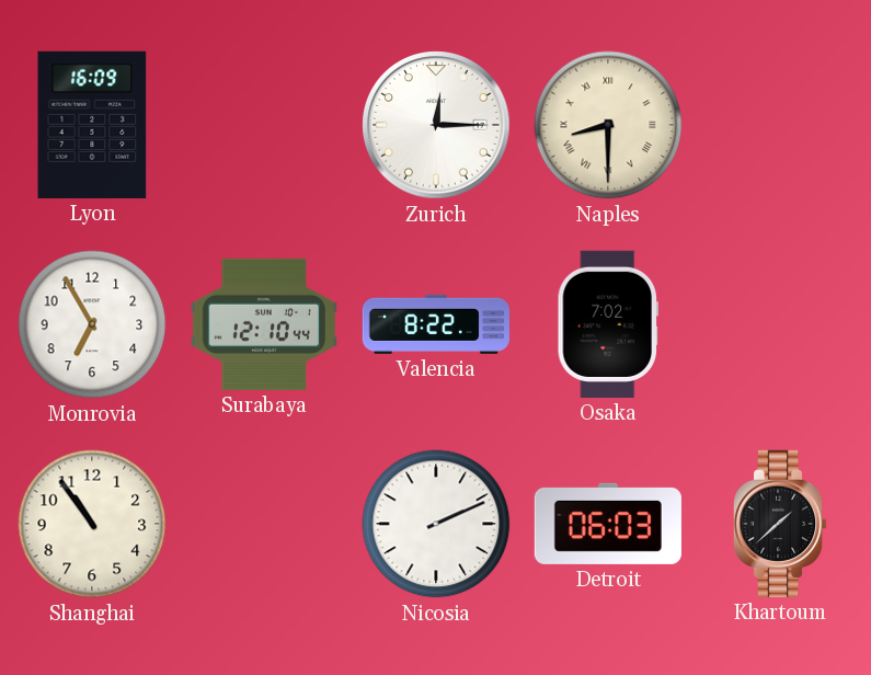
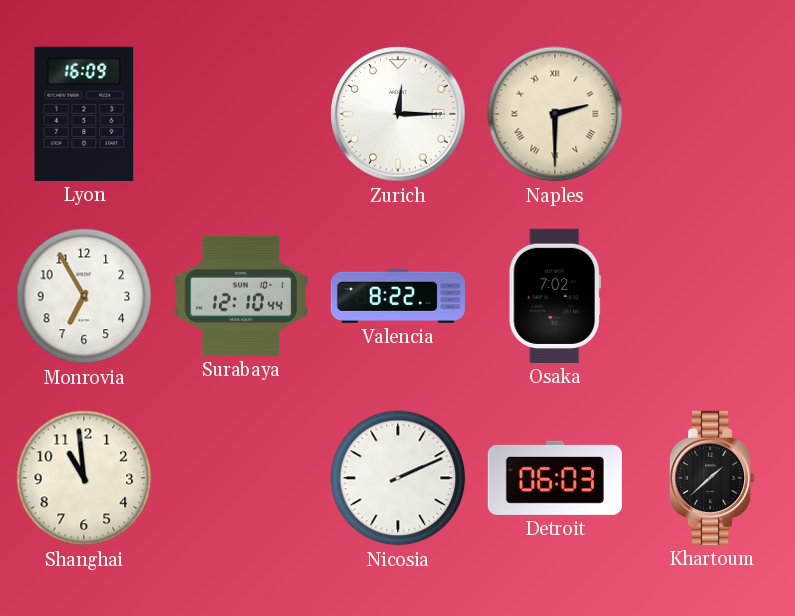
Naples: 8:30 -> 2:30
Shanghai: 10:54 -> 10:59
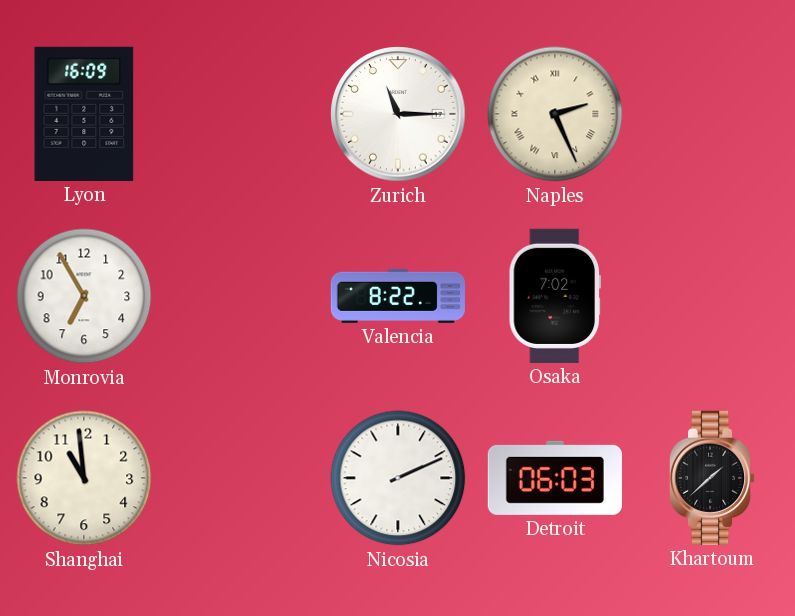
Zurich: 12:15 -> 11:15
Naples: 2:30 -> 2:26
Surabaya: 12:10 -> none
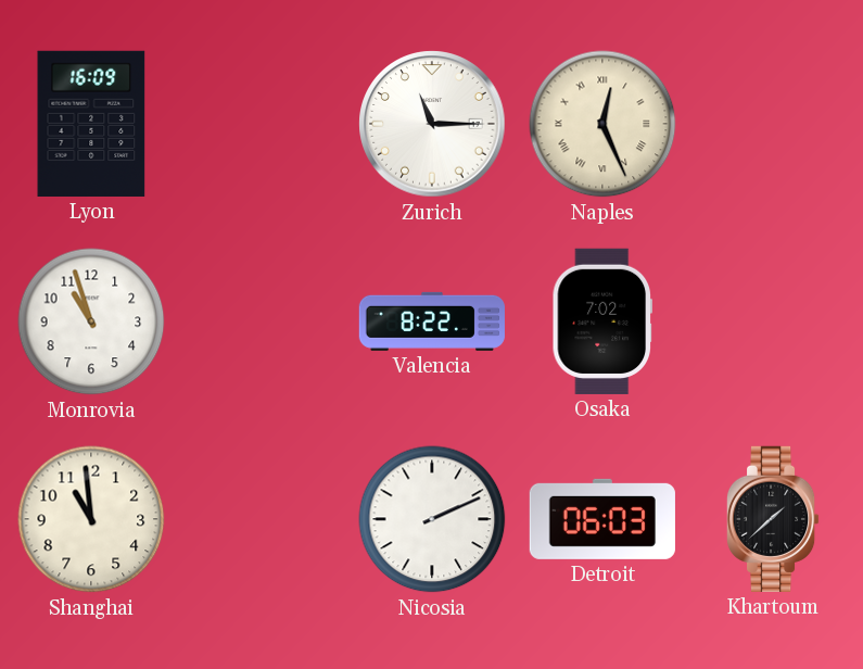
Naples: 2:26 -> 12:26
Monrovia: 6:55 -> 10:57
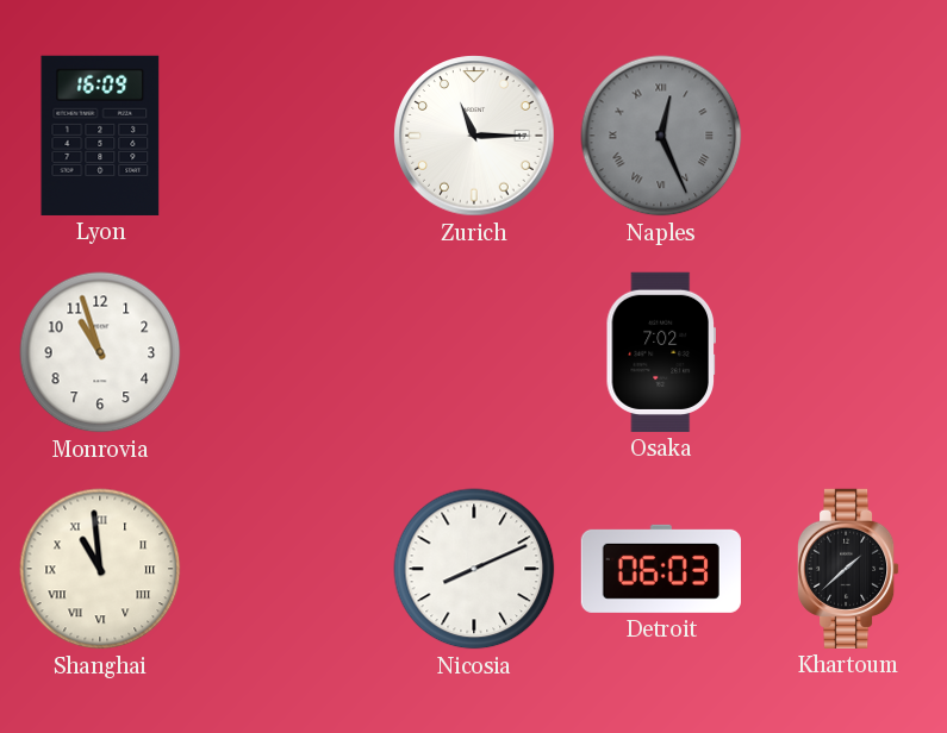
Naples dial: cream -> grey
Valencia: 8:22 -> none
Shanghai numerals: Arabic -> Roman
Nicosia: 2:11 -> 8:11
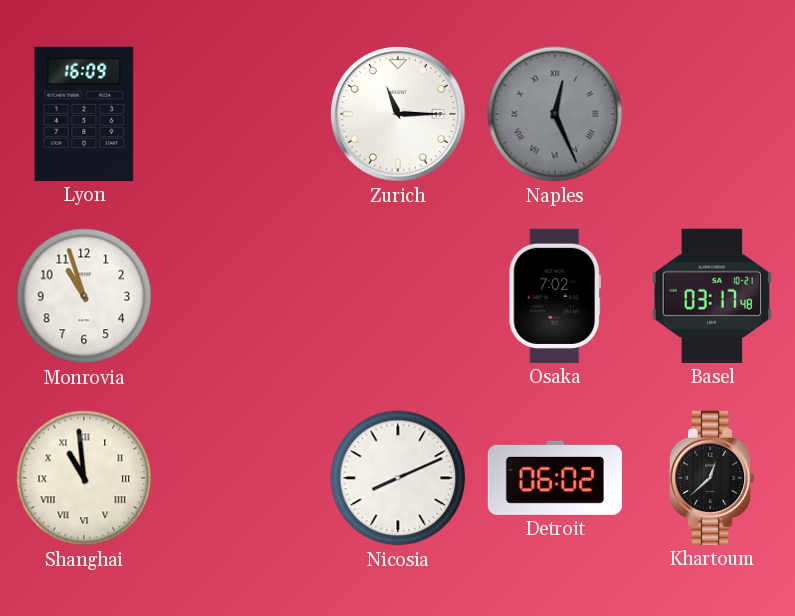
Basel: none -> 03:17
Detroit: 06:03 -> 06:02
Khartoum: 1:38 -> 12:38
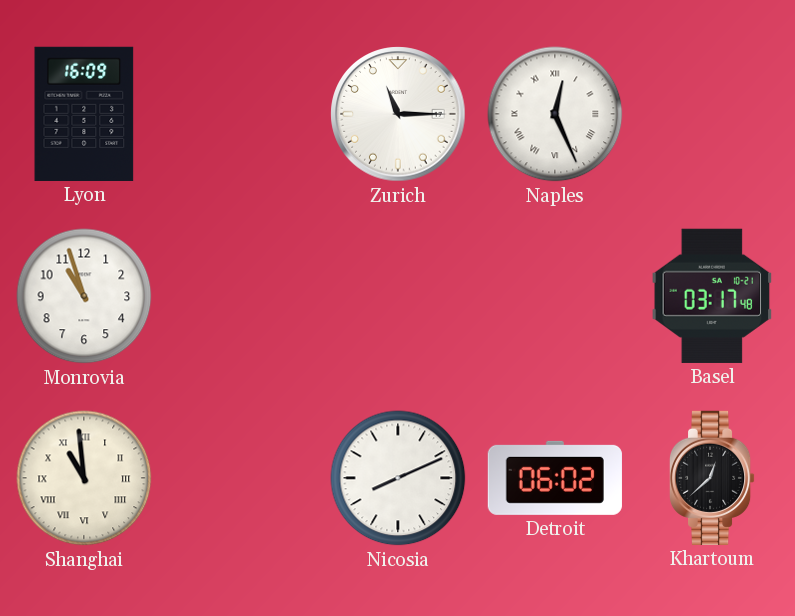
Naples dial: grey -> white
Osaka: 7:02 -> none
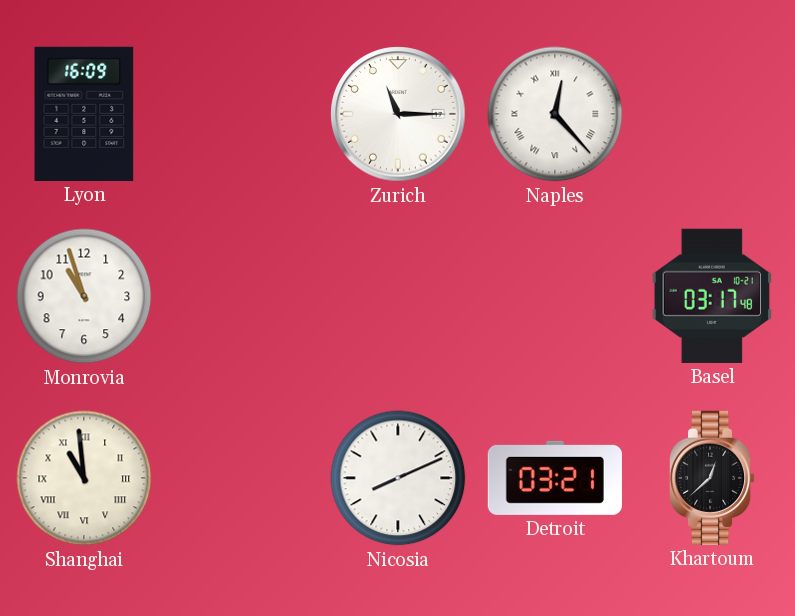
Naples: 12:26 -> 12:23
Detroit: 06:02 -> 03:21
